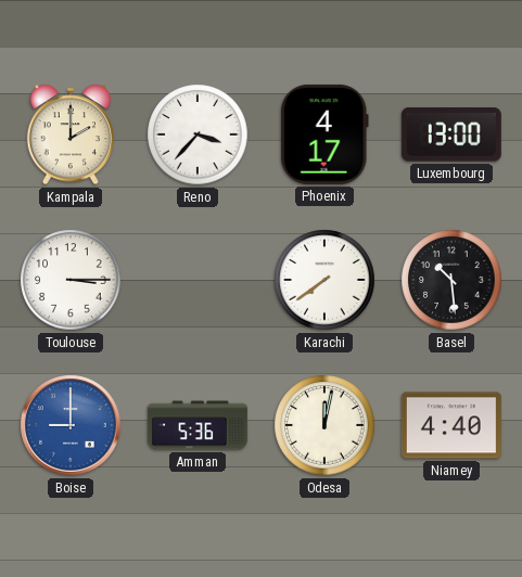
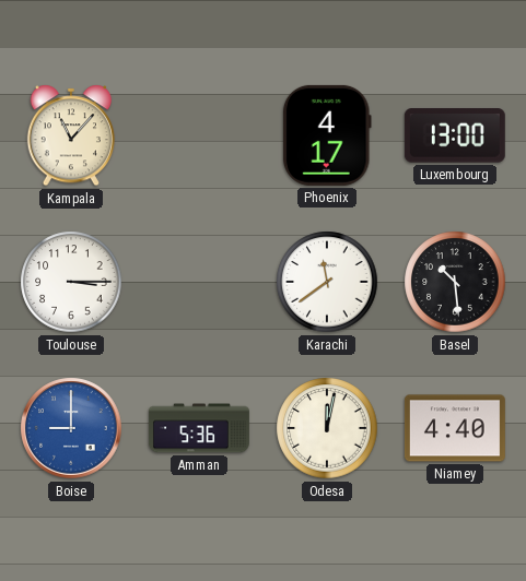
Kampala: 2:00 -> 11:07
Reno: 3:37 -> none
Karachi: 7:39 -> 11:39
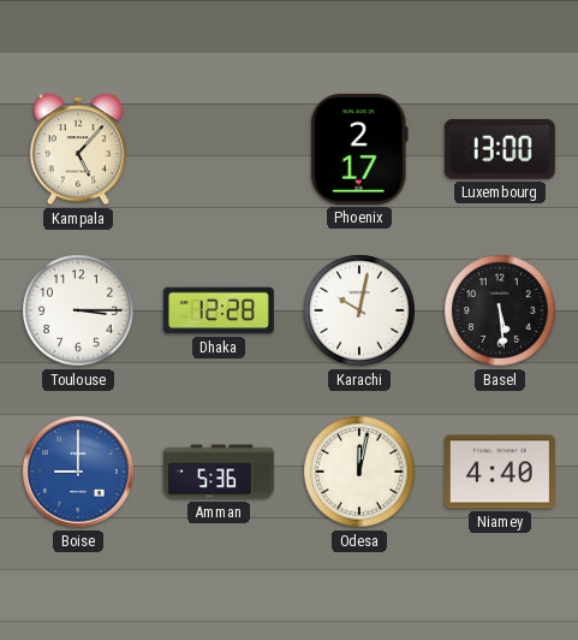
Kampala: 11:07 -> 5:07
Phoenix: 4:17 -> 2:17
Dhaka: none -> 12:28
Karachi: 11:39 -> 10:02
Basel: 10:29 -> 5:29
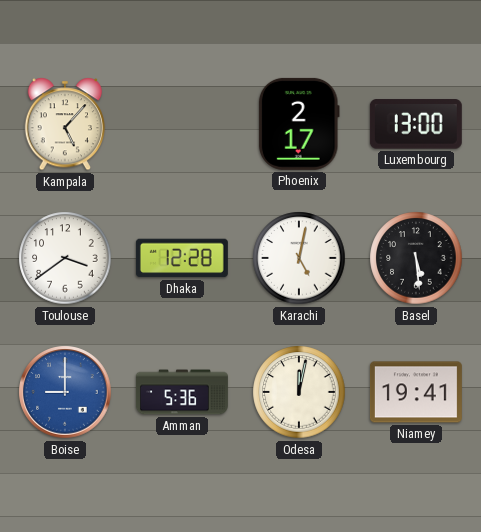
Toulouse: 3:15 -> 3:39
Karachi: 10:02 -> 5:02
Niamey: 4:40 -> 19:41
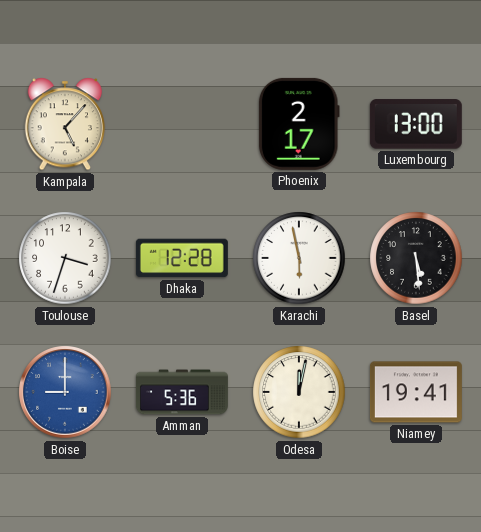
Toulouse: 3:39 -> 3:33
Karachi: 5:02 -> 5:58
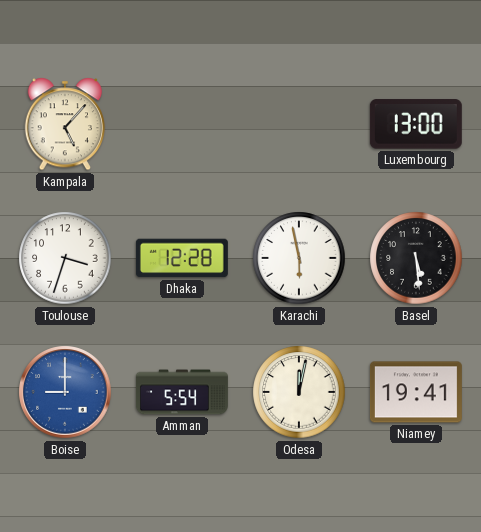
Phoenix: 2:17 -> none
Amman: 5:36 -> 5:54
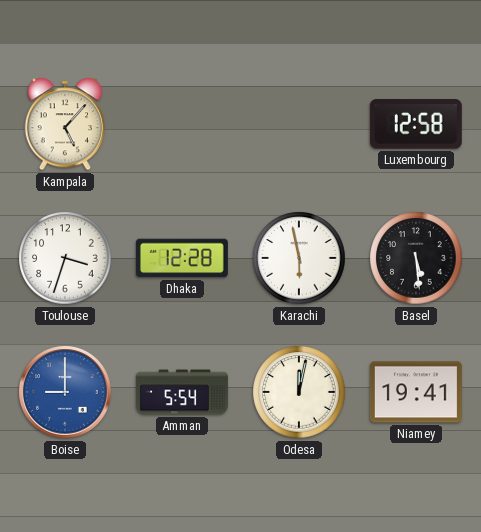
Luxembourg: 13:00 -> 12:58
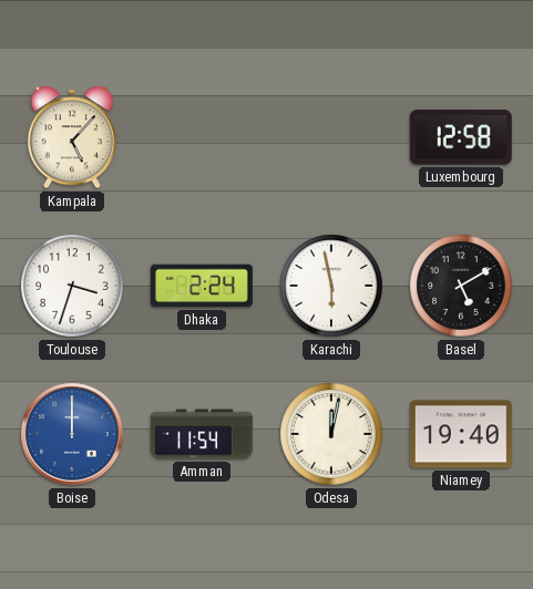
Dhaka: 12:28 -> 2:24
Basel: 5:29 -> 5:10
Boise: 9:00 -> 12:00
Amman: 5:54 -> 11:54
Niamey: 19:41 -> 19:40
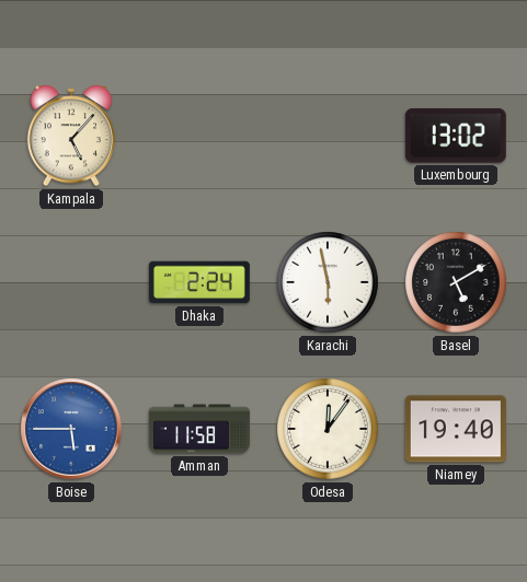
Luxembourg: 12:58 -> 13:02
Toulouse: 3:33 -> none
Boise: 12:00 -> 5:45
Amman: 11:54 -> 11:58
Odesa: 12:02 -> 12:06
